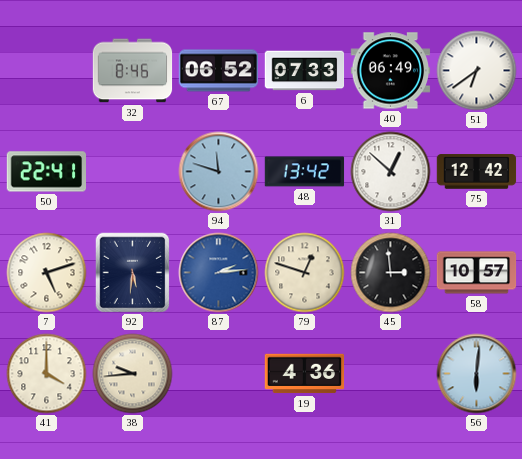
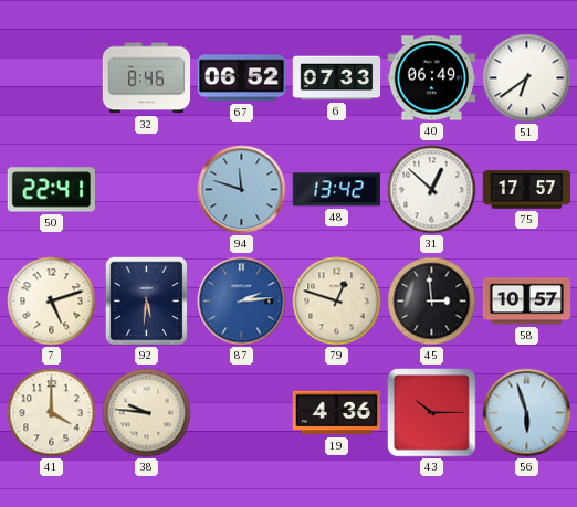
75: 12:42 -> 17:57
38: 9:44 -> 9:46
43: none -> 10:15
56: 6:01 -> 5:57
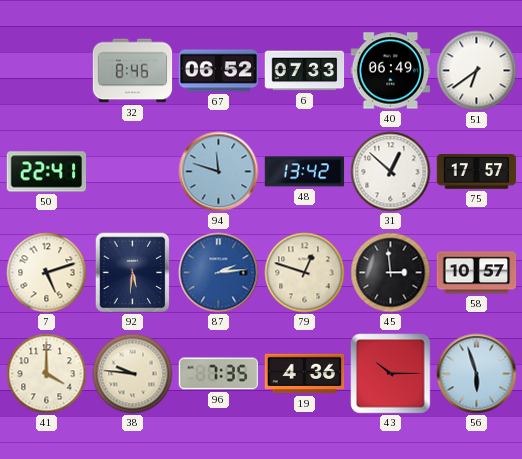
96: none -> 7:35
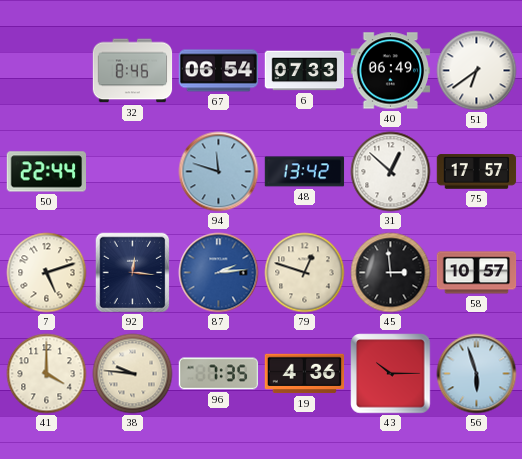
67: 06:52 -> 06:54
50: 22:41 -> 22:44
92: 5:31 -> 12:16
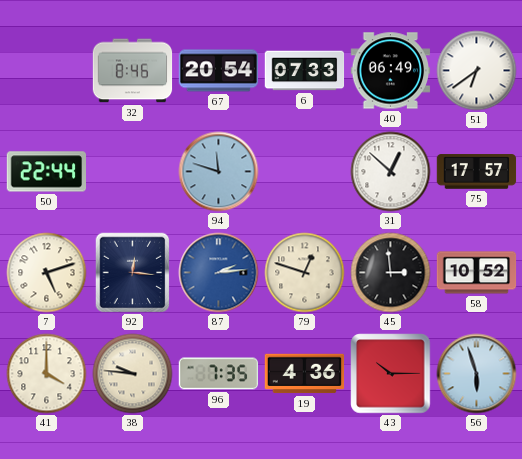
67: 06:54 -> 20:54
48: 13:42 -> none
58: 10:57 -> 10:52
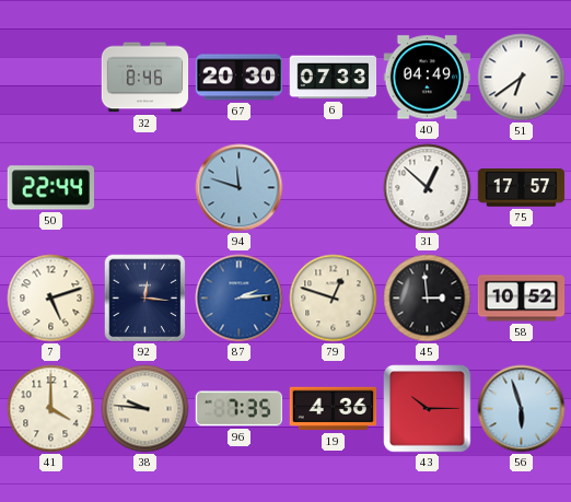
67: 20:54 -> 20:30
40: 06:49 -> 04:49
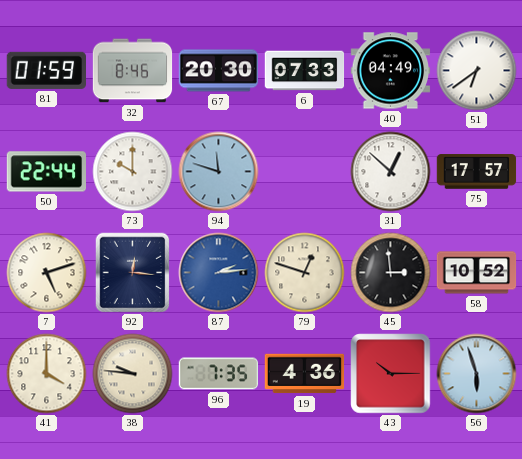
81: none -> 01:59
73: none -> 10:00
